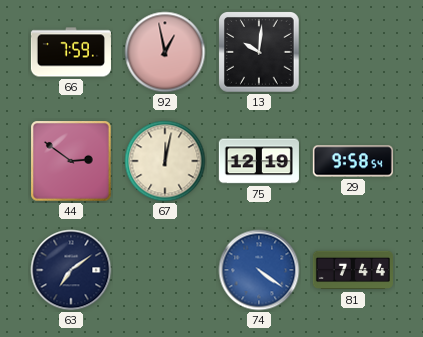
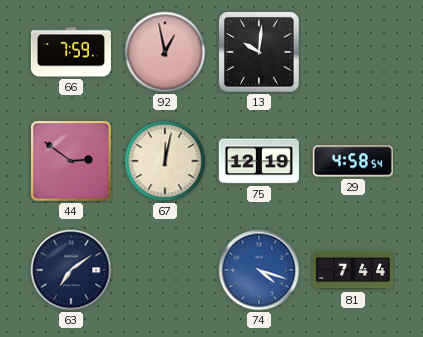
29: 9:58 -> 4:58
74: 4:21 -> 4:18
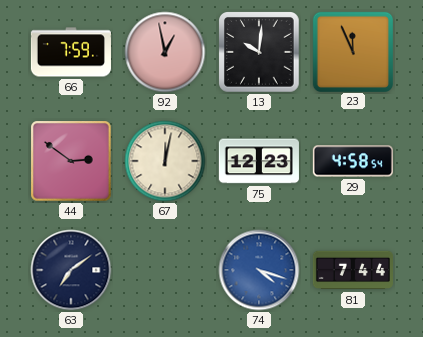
23: none -> 11:56
75: 12:19 -> 12:23
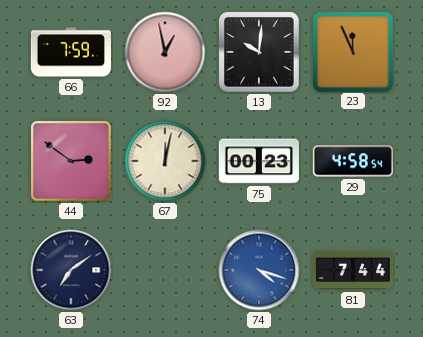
75: 12:23 -> 00:23
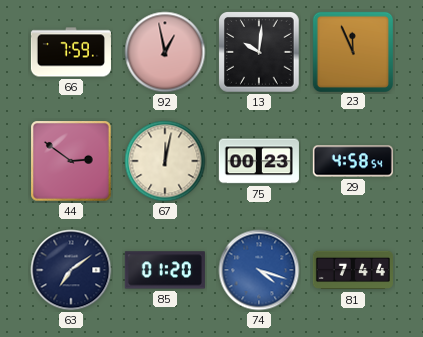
85: none -> 01:20
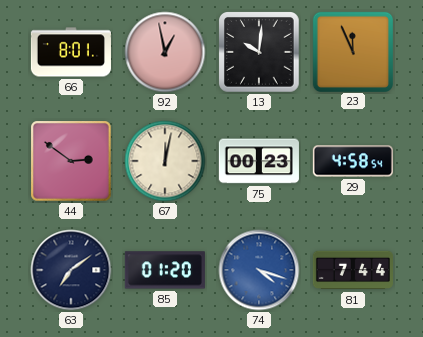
66: 7:59 -> 8:01
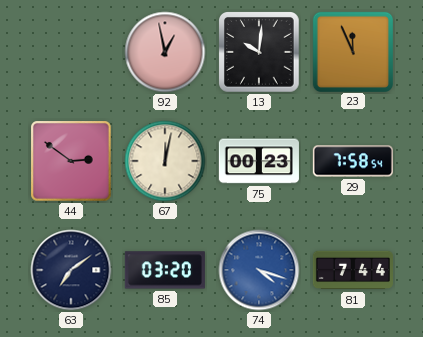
66: 8:01 -> none
29: 4:58 -> 7:58
85: 01:20 -> 03:20
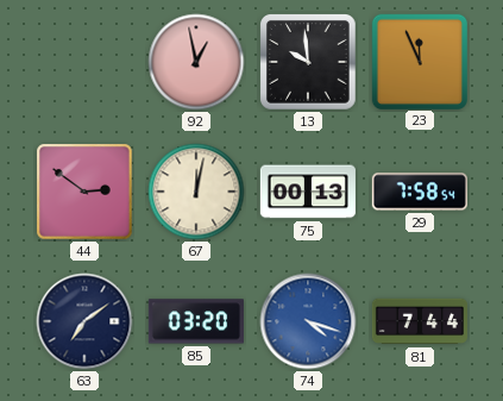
13: 10:01 -> 9:59
75: 00:23 -> 00:13
